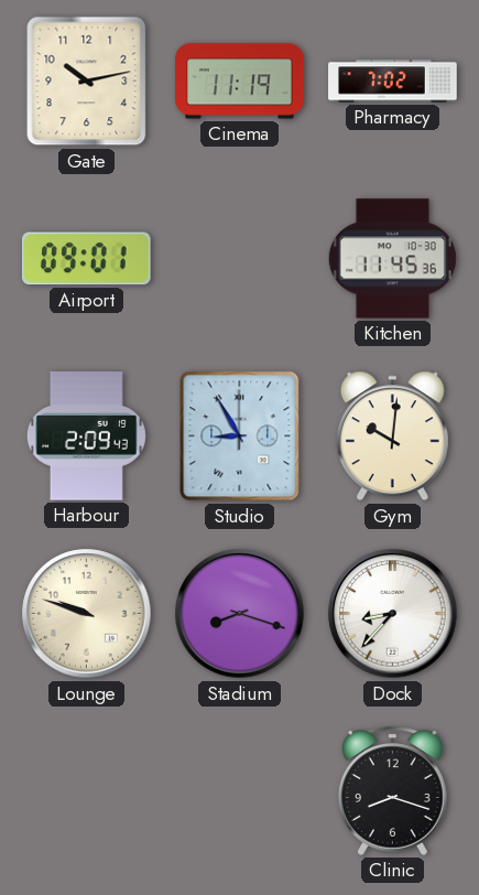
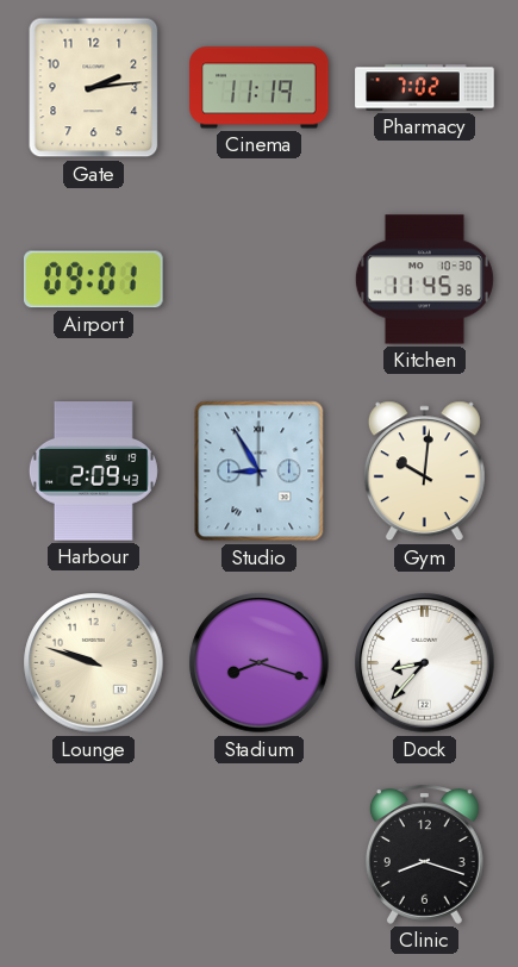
Gate: 10:13 -> 2:14
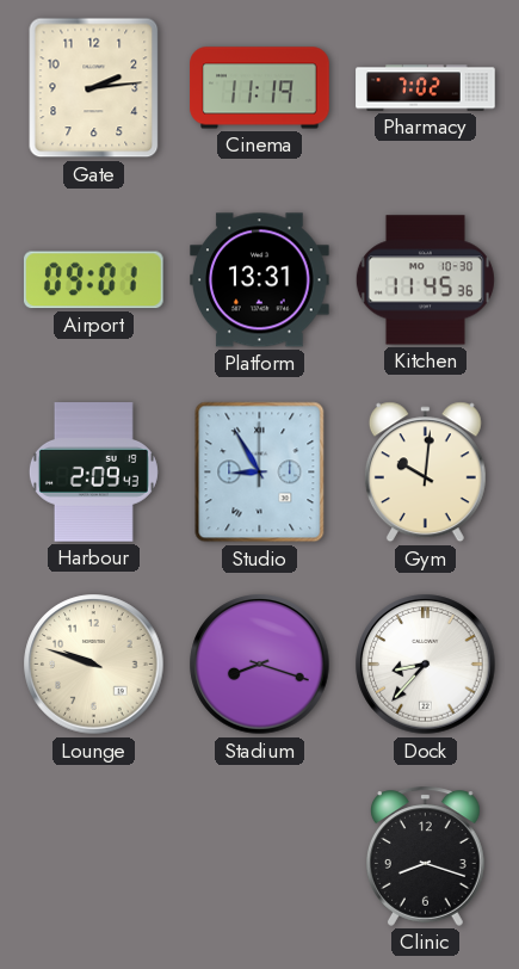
Platform: none -> 13:31
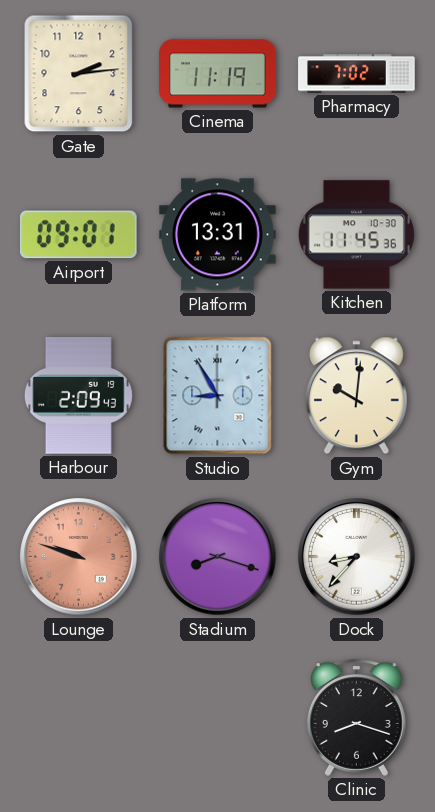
Lounge dial: cream -> salmon
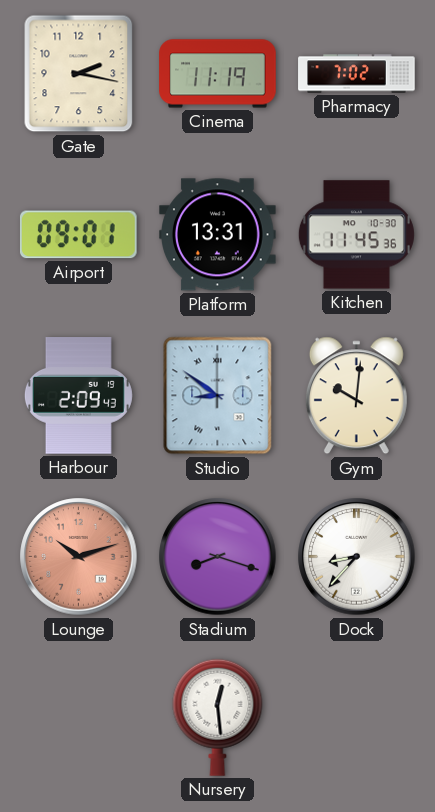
Gate: 2:14 -> 2:17
Studio: 8:55 -> 8:51
Lounge: 9:48 -> 10:12
Nursery: none -> 12:29
Clinic: 8:18 -> none
